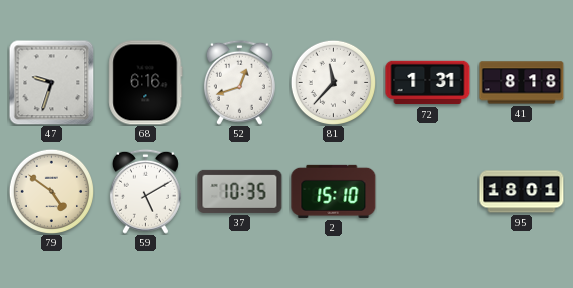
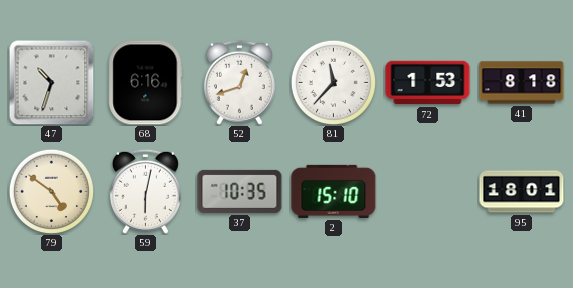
47: 9:33 -> 10:33
72: 1:31 -> 1:53
59: 5:10 -> 6:02
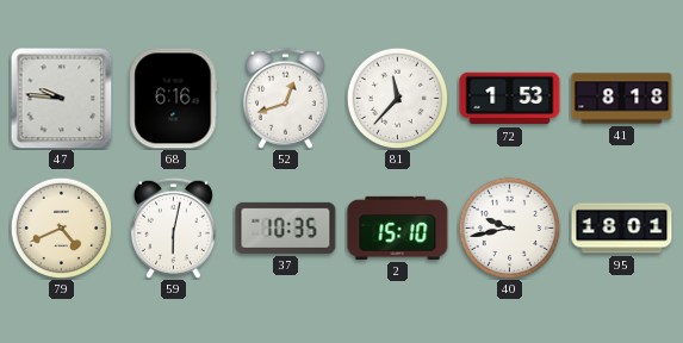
47: 10:33 -> 9:46
79: 4:51 -> 4:41
40: none -> 9:43
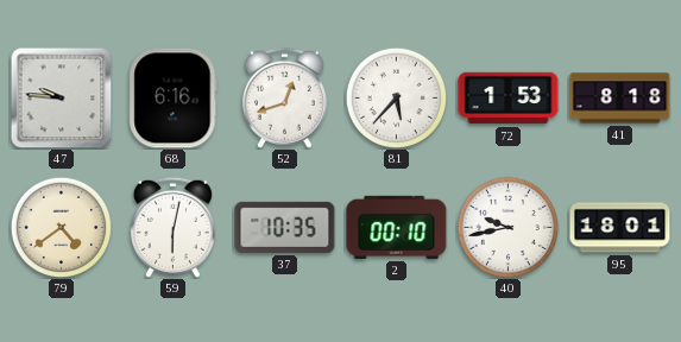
81: 11:37 -> 5:37
79: 4:41 -> 4:39
2: 15:10 -> 00:10
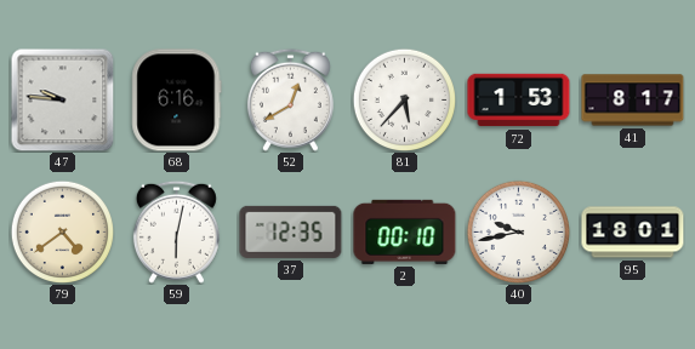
52: 12:42 -> 12:40
41: 8:18 -> 8:17
37: 10:35 -> 12:35
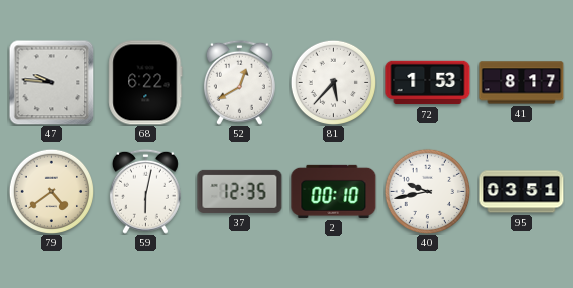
68: 6:16 -> 6:22
95: 18:01 -> 03:51
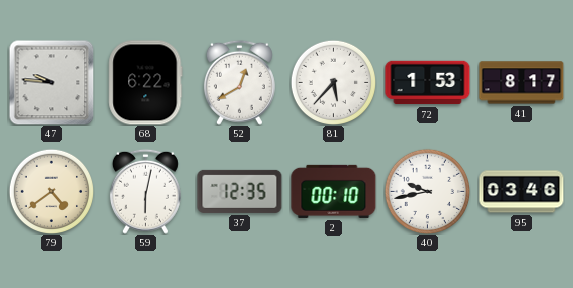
95: 03:51 -> 03:46
